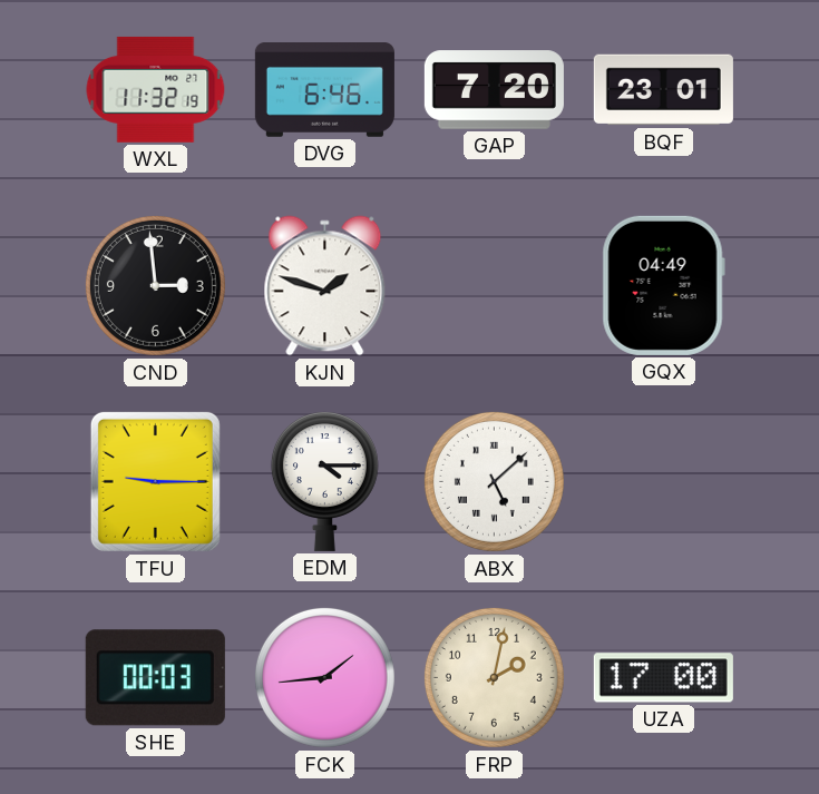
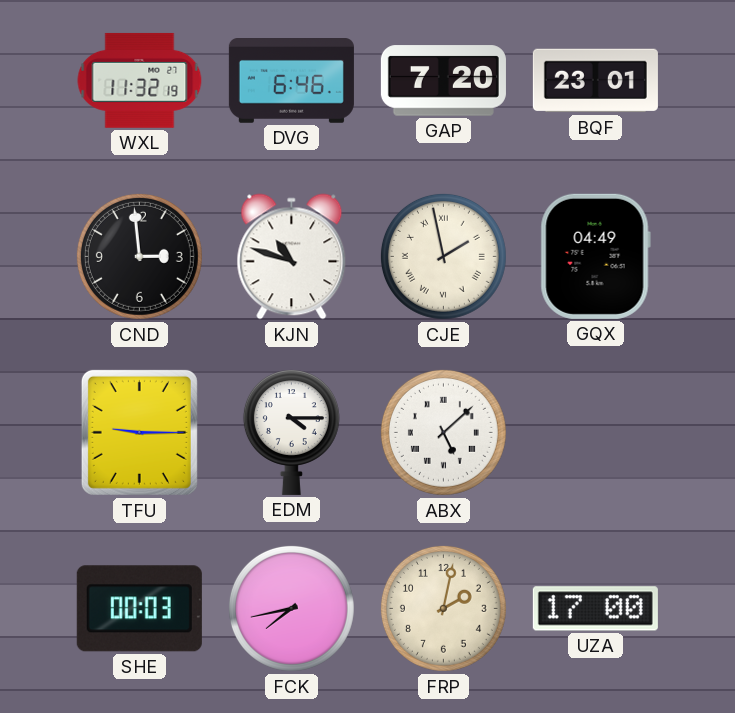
KJN: 1:48 -> 10:48
CJE: none -> 1:58
FCK: 1:44 -> 7:43
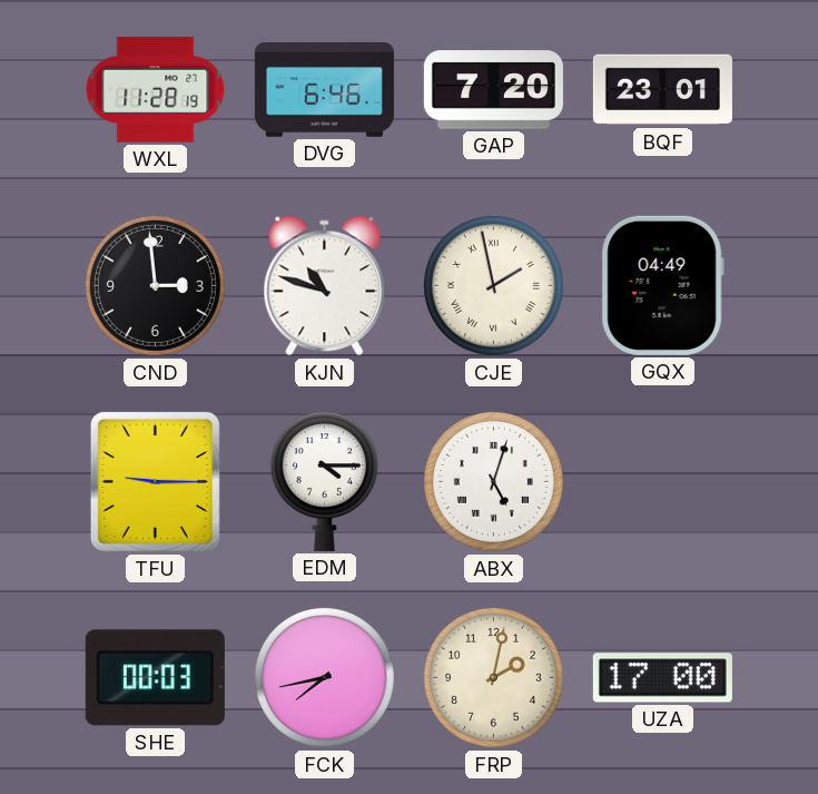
WXL: 11:32 -> 11:28
ABX: 5:08 -> 5:03
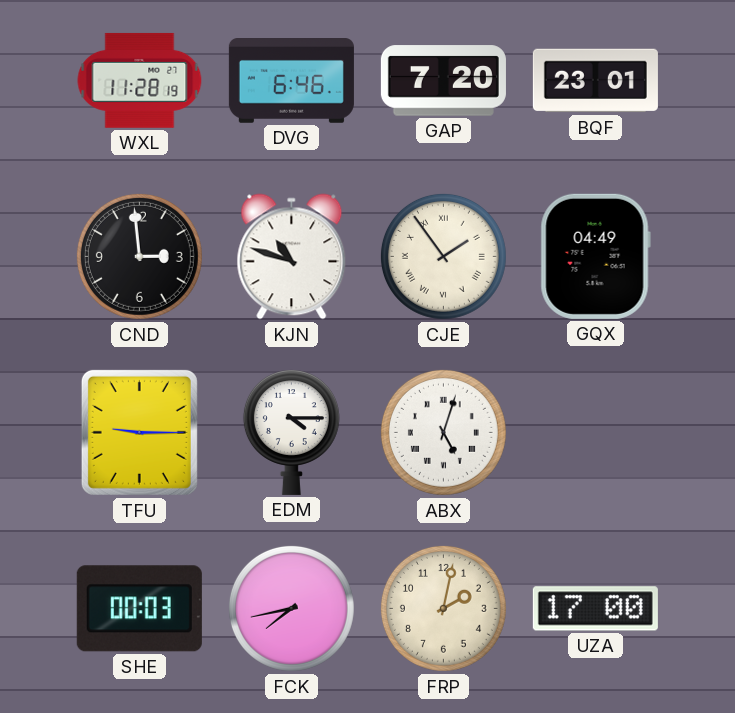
CJE: 1:58 -> 1:54
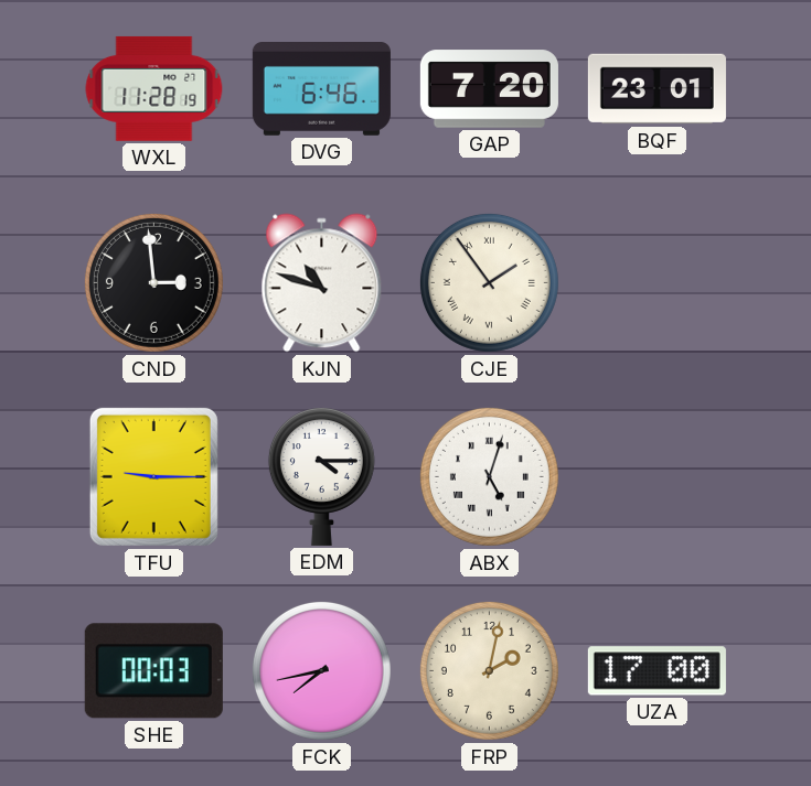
GQX: 04:49 -> none
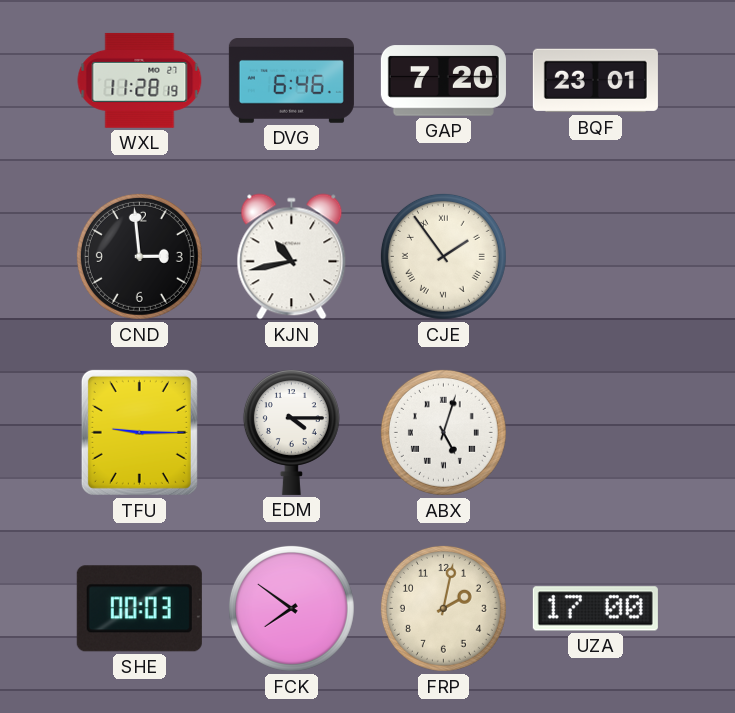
KJN: 10:48 -> 10:43
FCK: 7:43 -> 7:51
